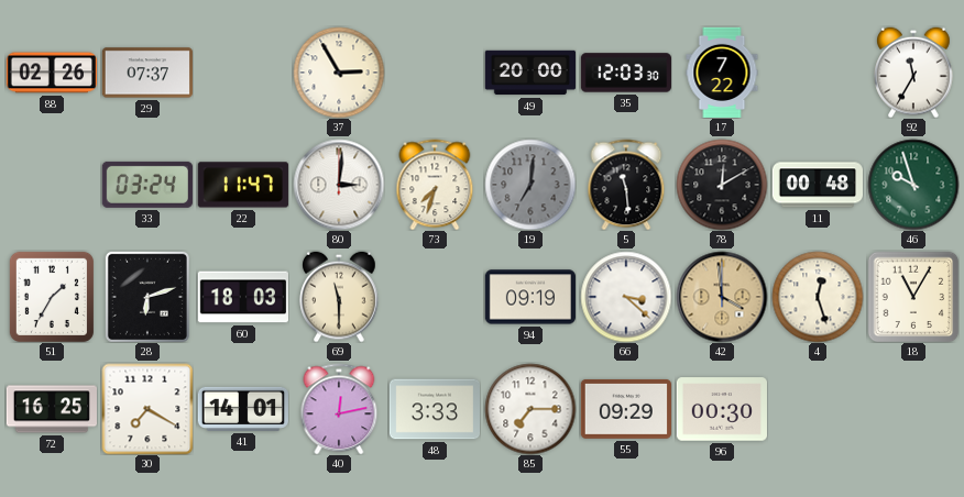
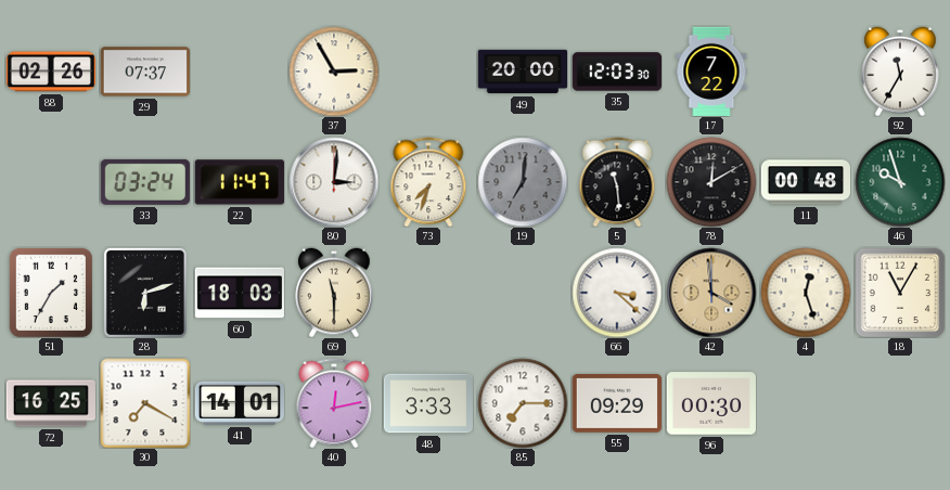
94: 09:19 -> none
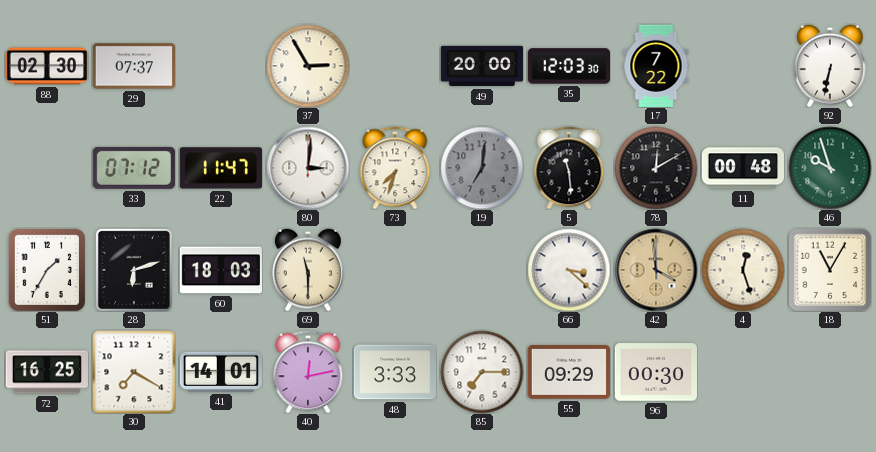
88: 02:26 -> 02:30
92: 11:35 -> 6:32
33: 03:24 -> 07:12
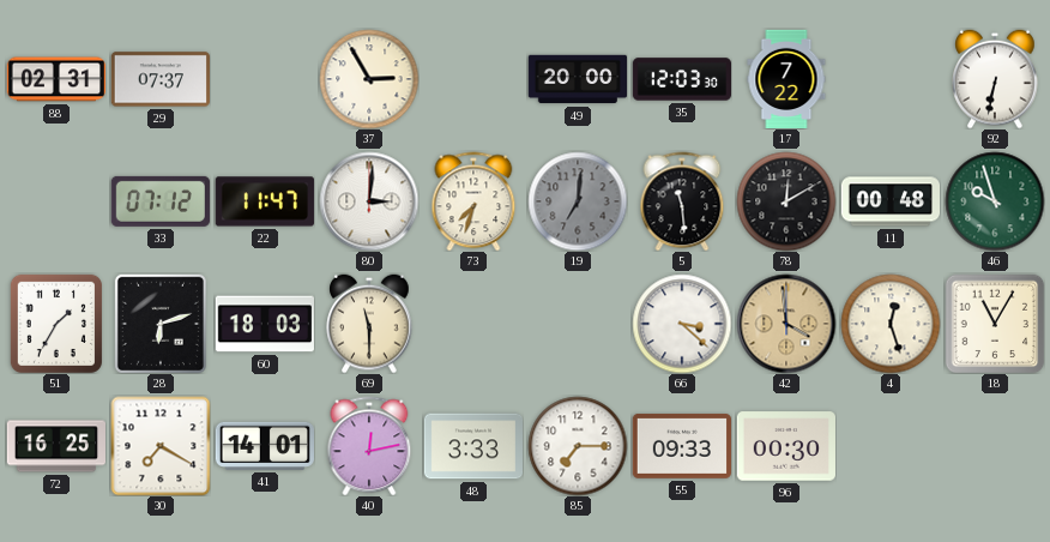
88: 02:30 -> 02:31
55: 09:29 -> 09:33
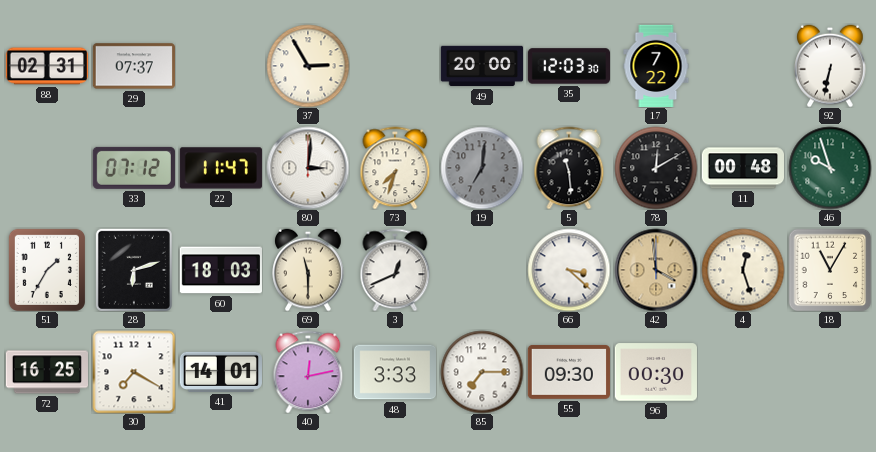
3: none -> 12:41
55: 09:33 -> 09:30
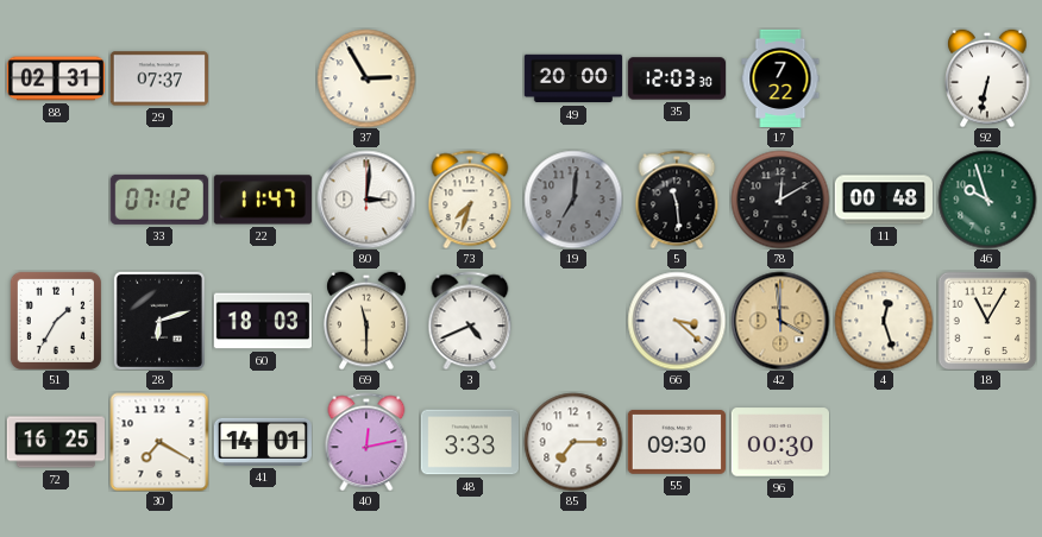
3: 12:41 -> 4:41
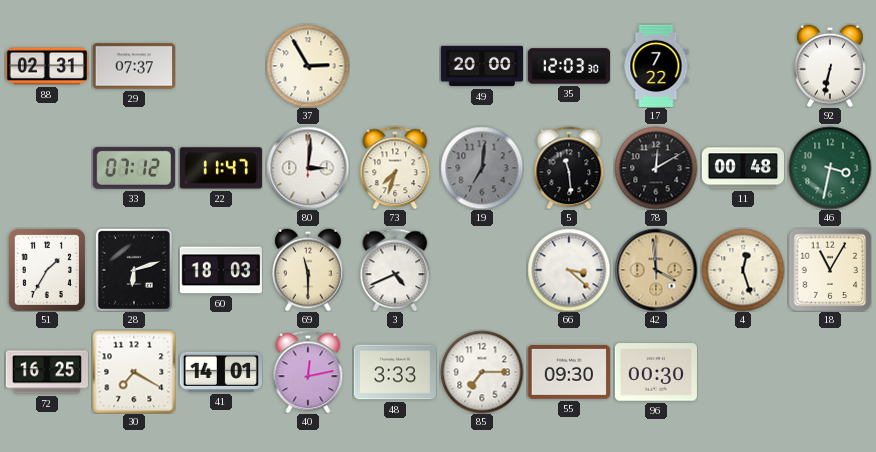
46: 9:57 -> 3:32
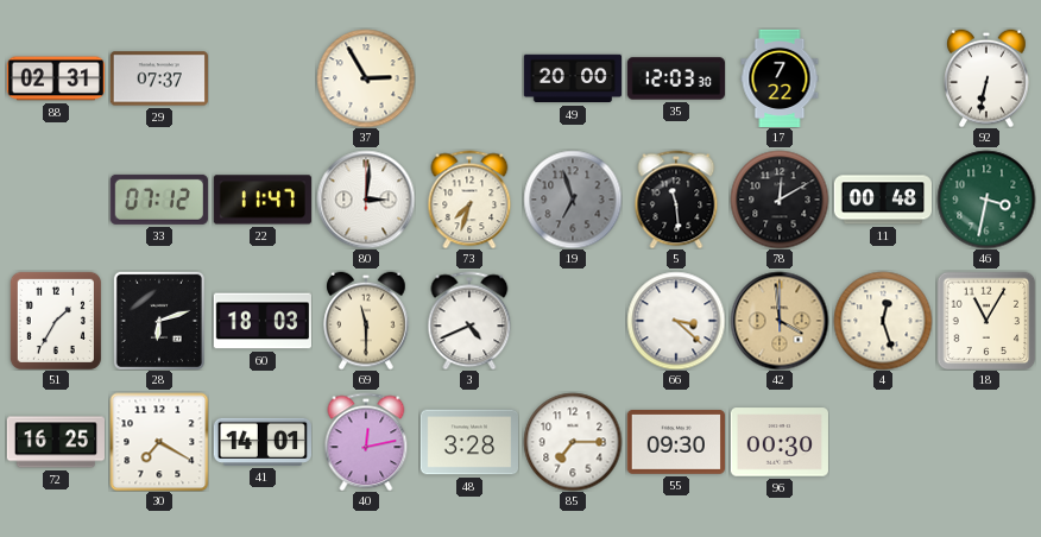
19: 7:01 -> 6:57
48: 3:33 -> 3:28
